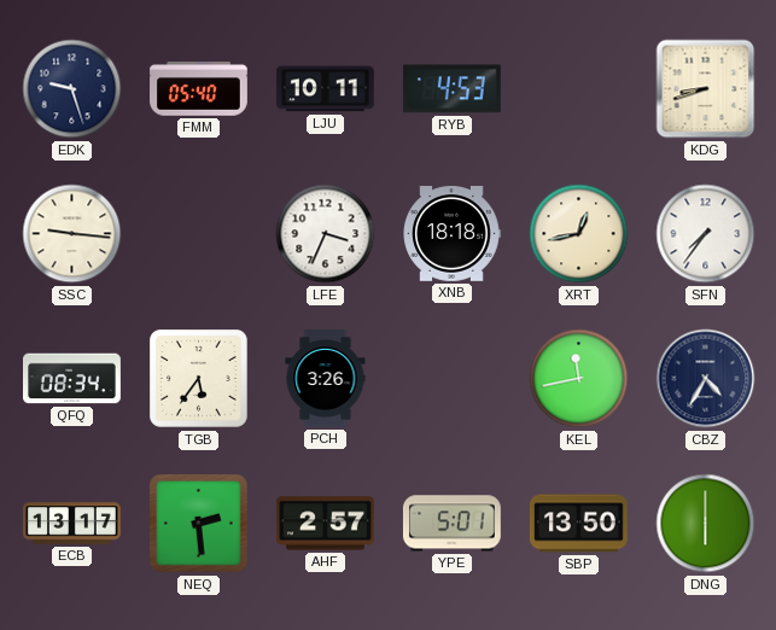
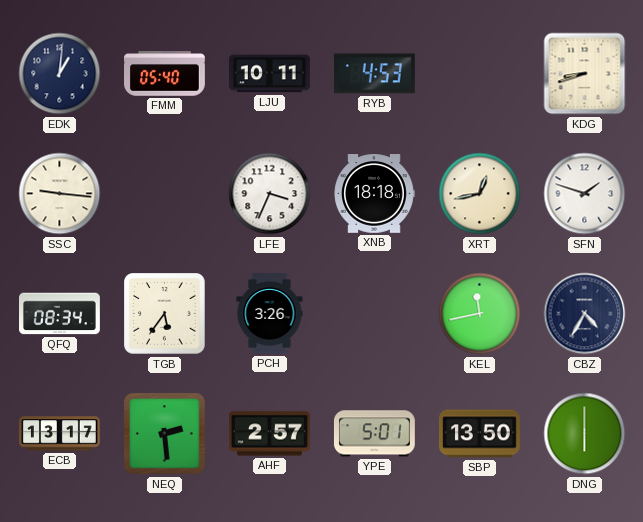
EDK: 9:27 -> 1:01
SFN: 7:36 -> 1:48
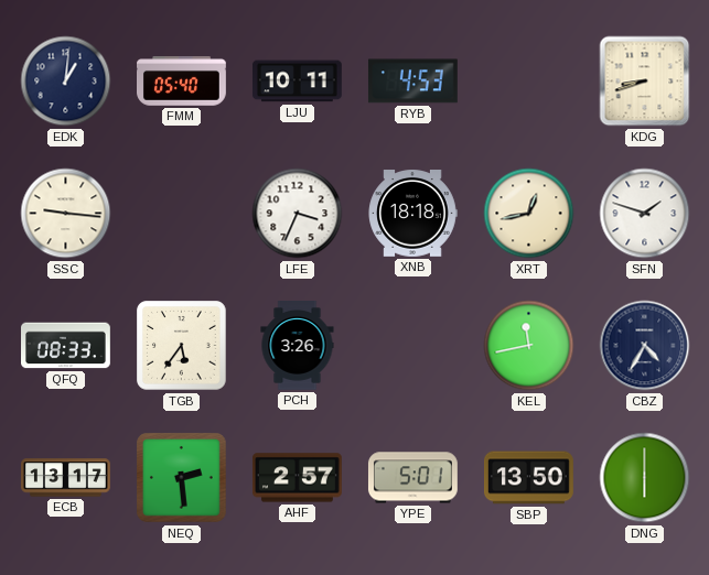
QFQ: 08:34 -> 08:33
